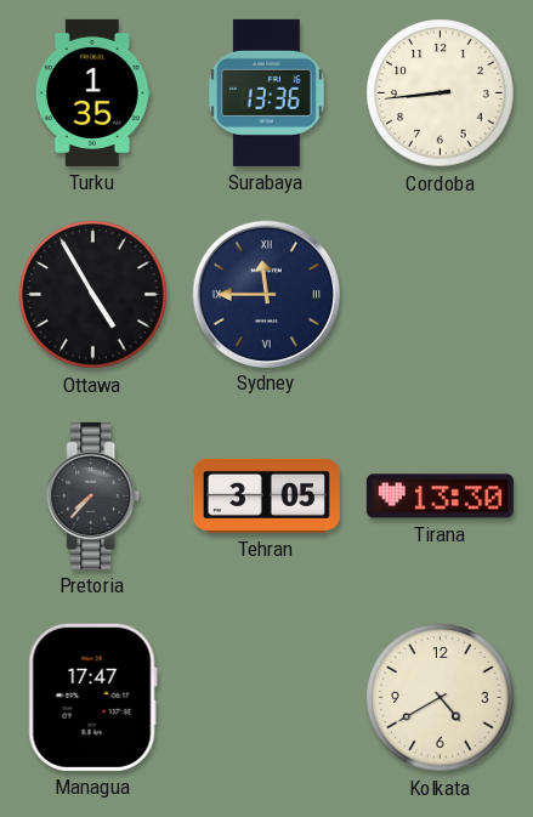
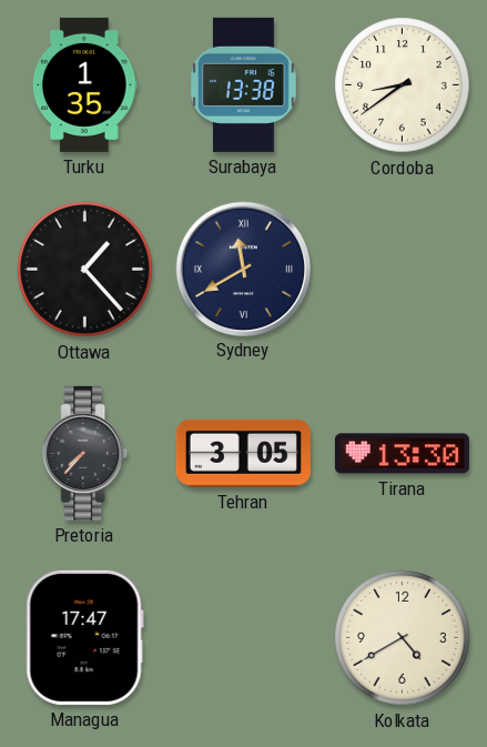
Surabaya: 13:36 -> 13:38
Cordoba: 8:44 -> 8:39
Ottawa: 4:55 -> 1:23
Sydney: 11:45 -> 11:40
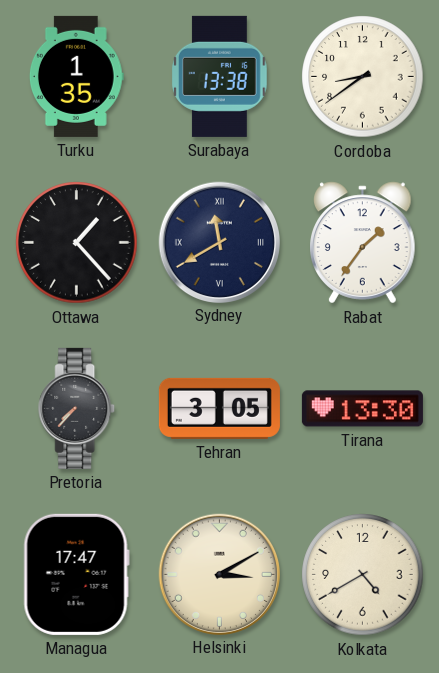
Rabat: none -> 1:36
Helsinki: none -> 3:10
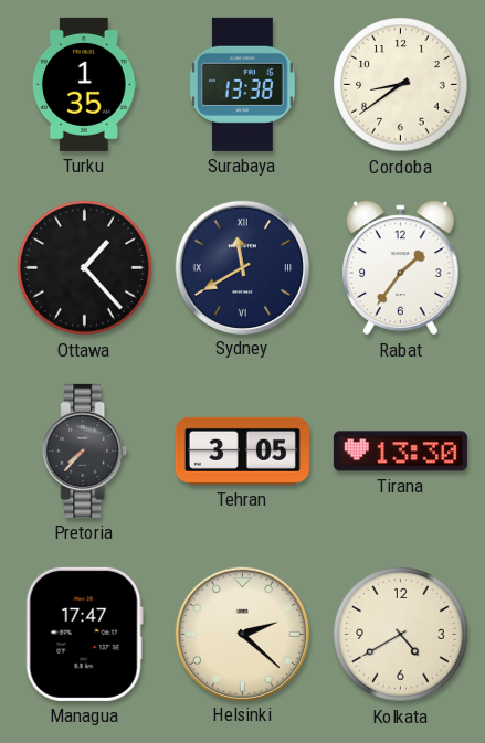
Helsinki: 3:10 -> 2:22
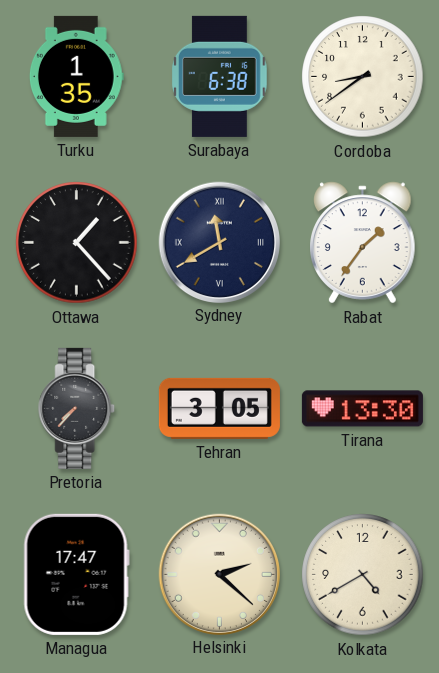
Surabaya: 13:38 -> 6:38
